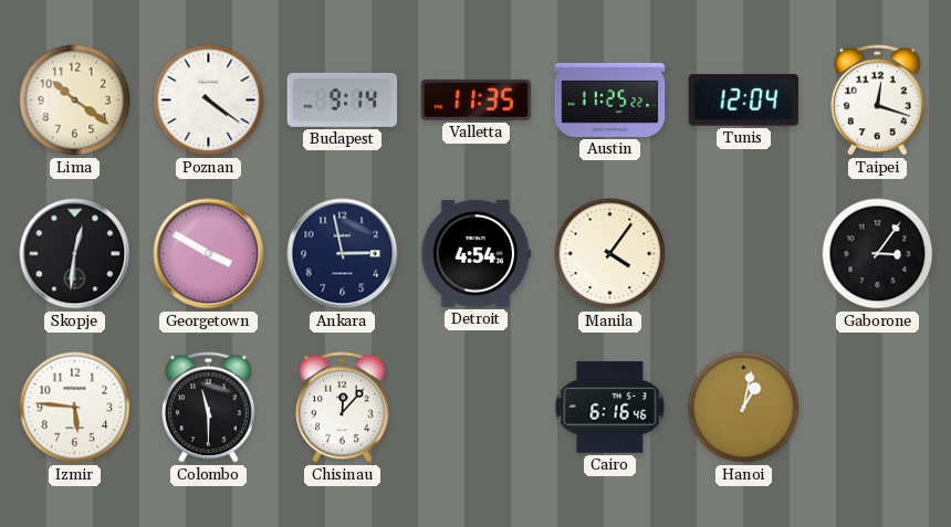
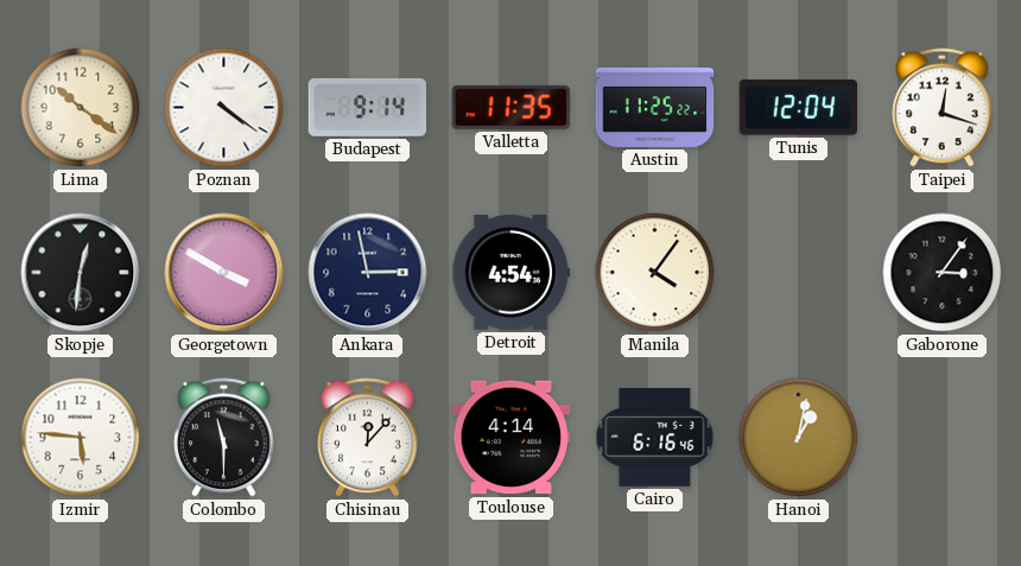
Toulouse: none -> 4:14
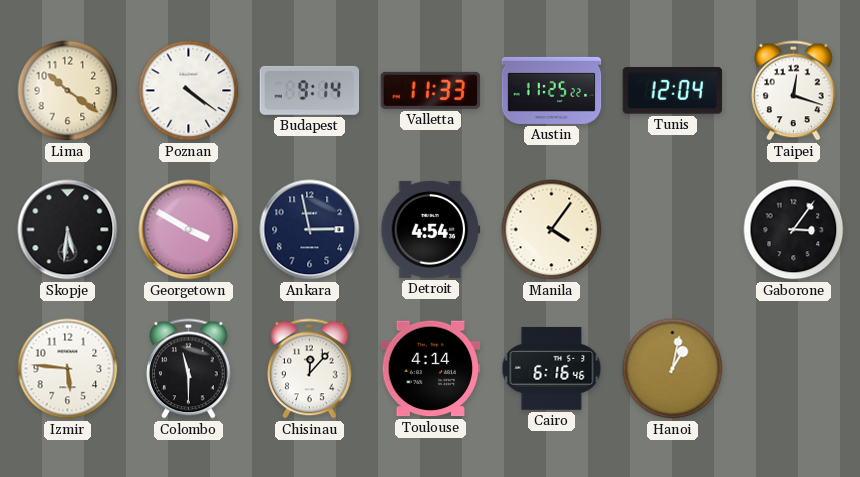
Valletta: 11:35 -> 11:33
Skopje: 12:31 -> 5:31
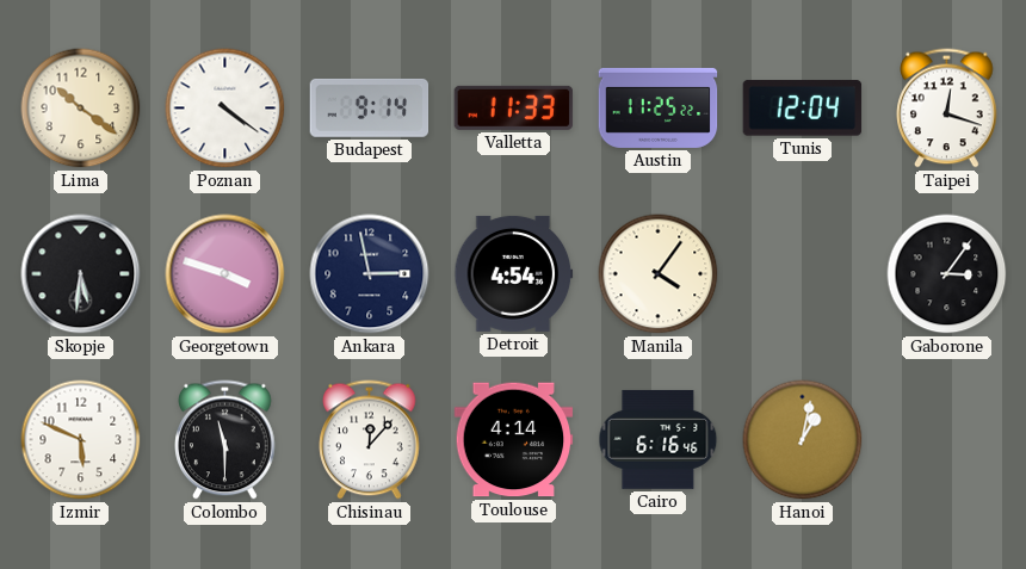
Georgetown: 3:50 -> 3:48
Izmir: 5:46 -> 5:49
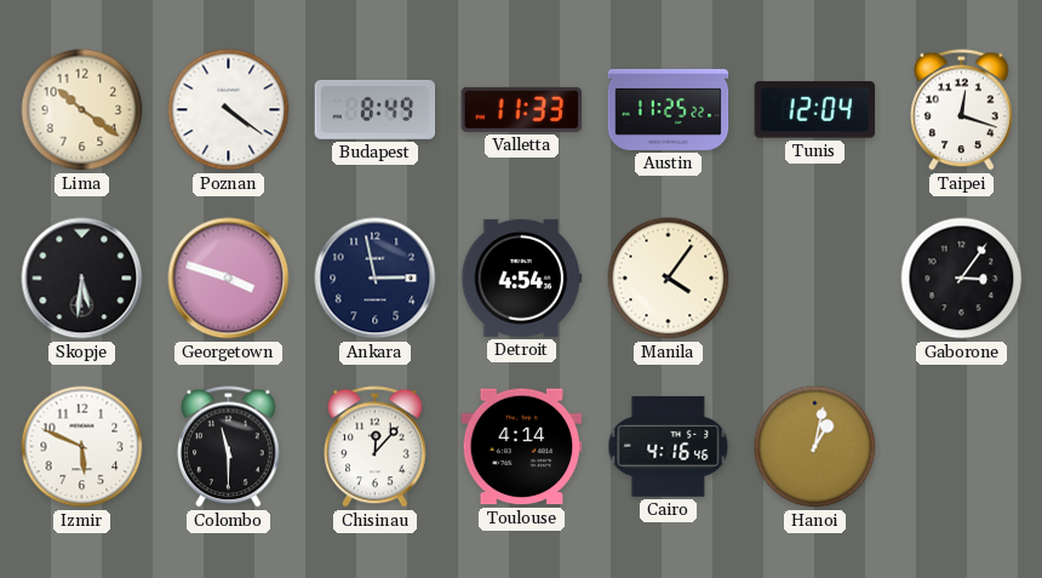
Budapest: 9:14 -> 8:49
Cairo: 6:16 -> 4:16
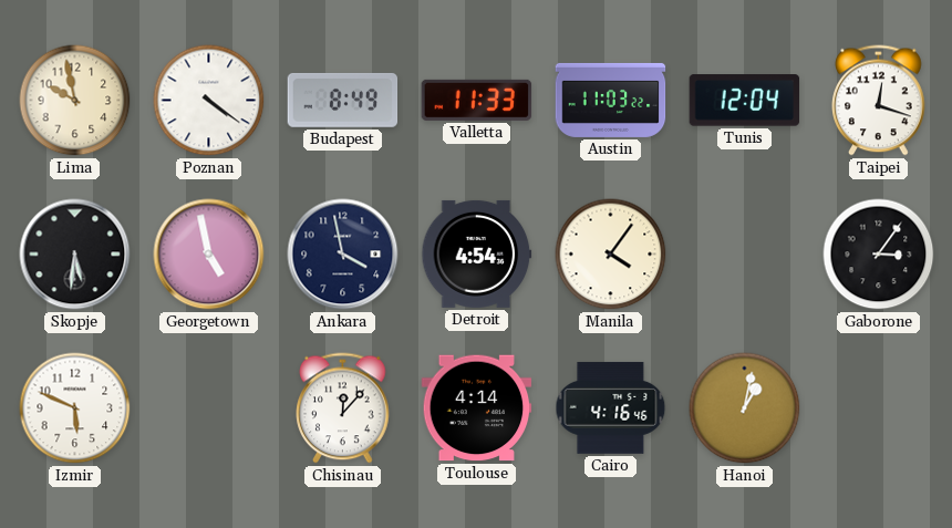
Lima: 10:21 -> 9:58
Austin: 11:25 -> 11:03
Georgetown: 3:48 -> 4:58
Ankara: 2:58 -> 3:58
Colombo: 11:30 -> none
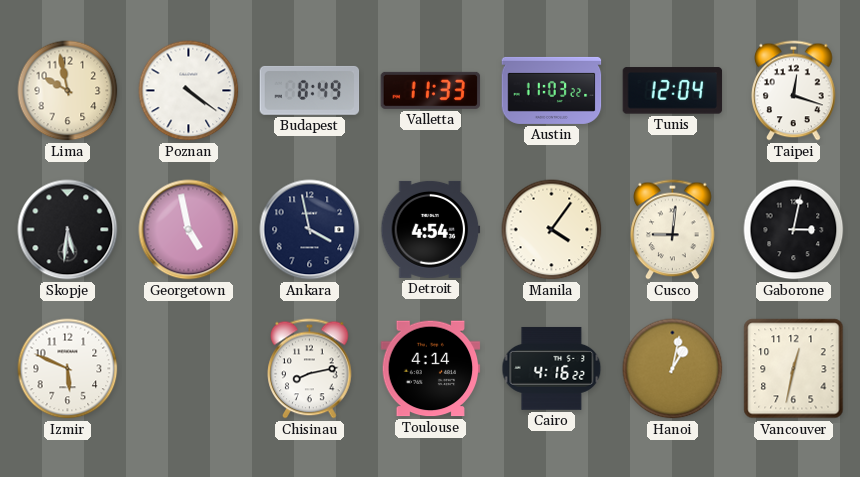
Cusco: none -> 9:01
Gaborone: 3:06 -> 3:02
Chisinau: 12:07 -> 8:13
Cairo: 4:16:46 -> 4:16:22
Vancouver: none -> 12:32
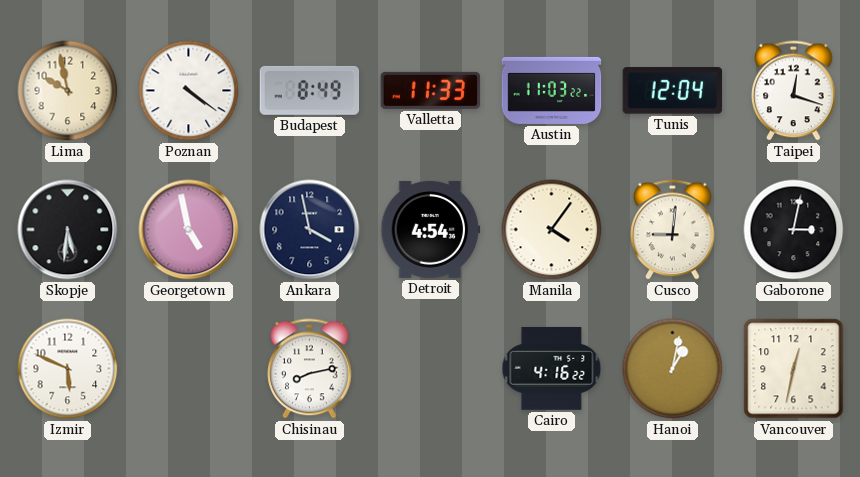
Toulouse: 4:14 -> none
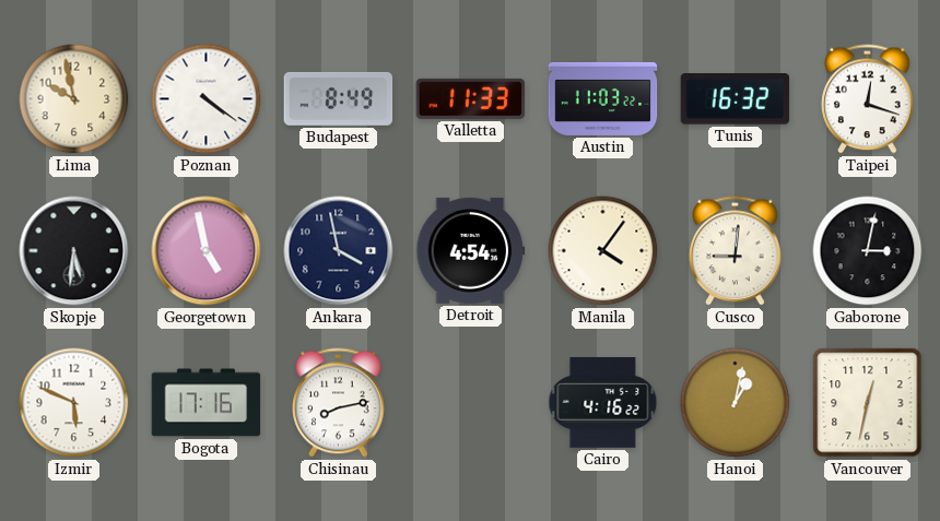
Tunis: 12:04 -> 16:32
Bogota: none -> 17:16
